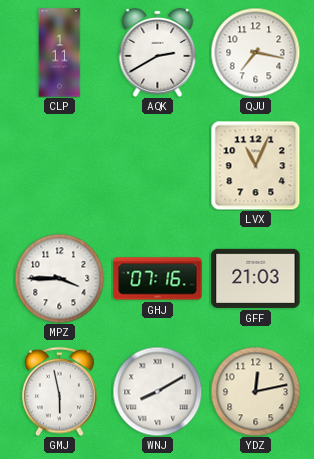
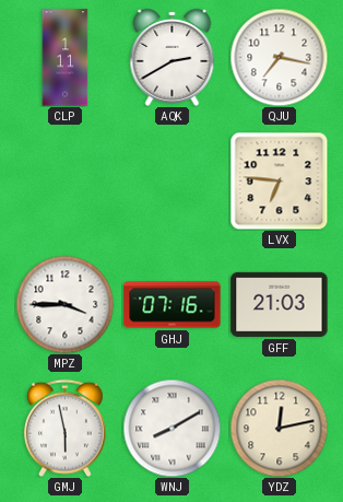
LVX: 11:04 -> 6:46
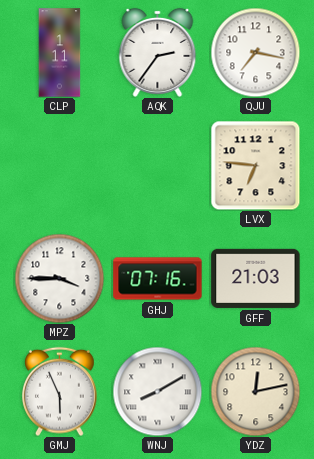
AQK: 2:40 -> 2:36
GMJ: 5:58 -> 5:56
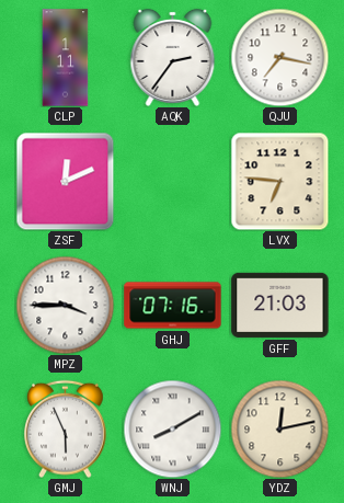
ZSF: none -> 12:11
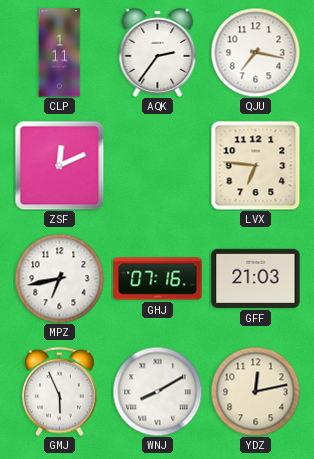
MPZ: 3:45 -> 6:43
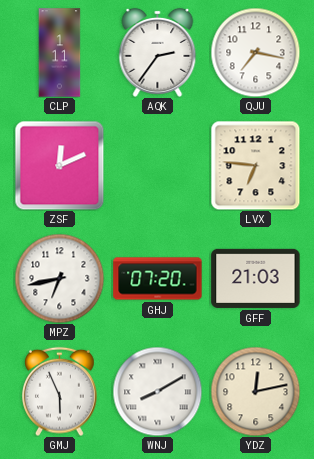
GHJ: 07:16 -> 07:20
